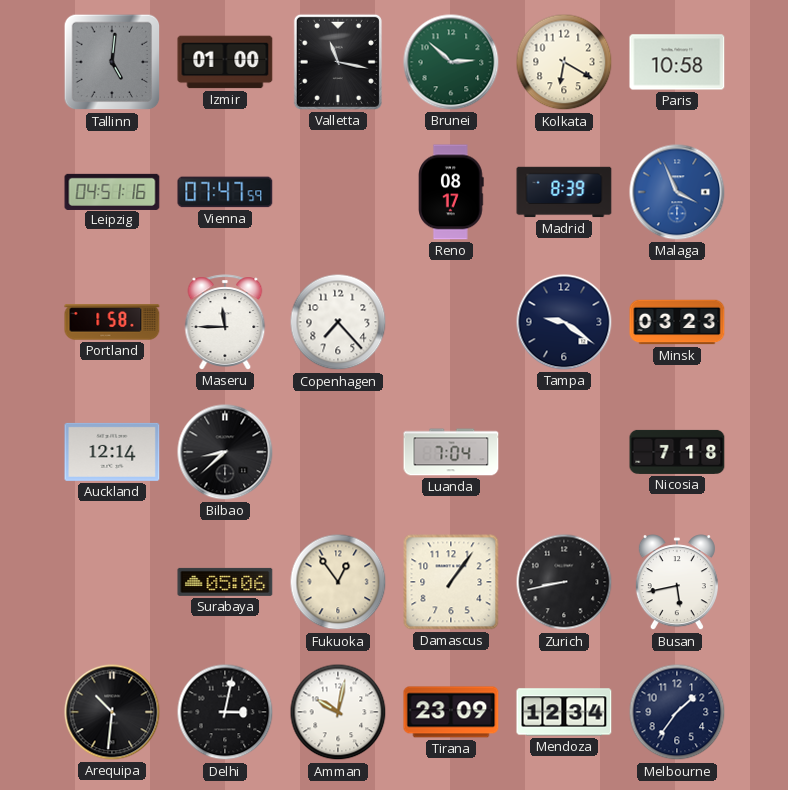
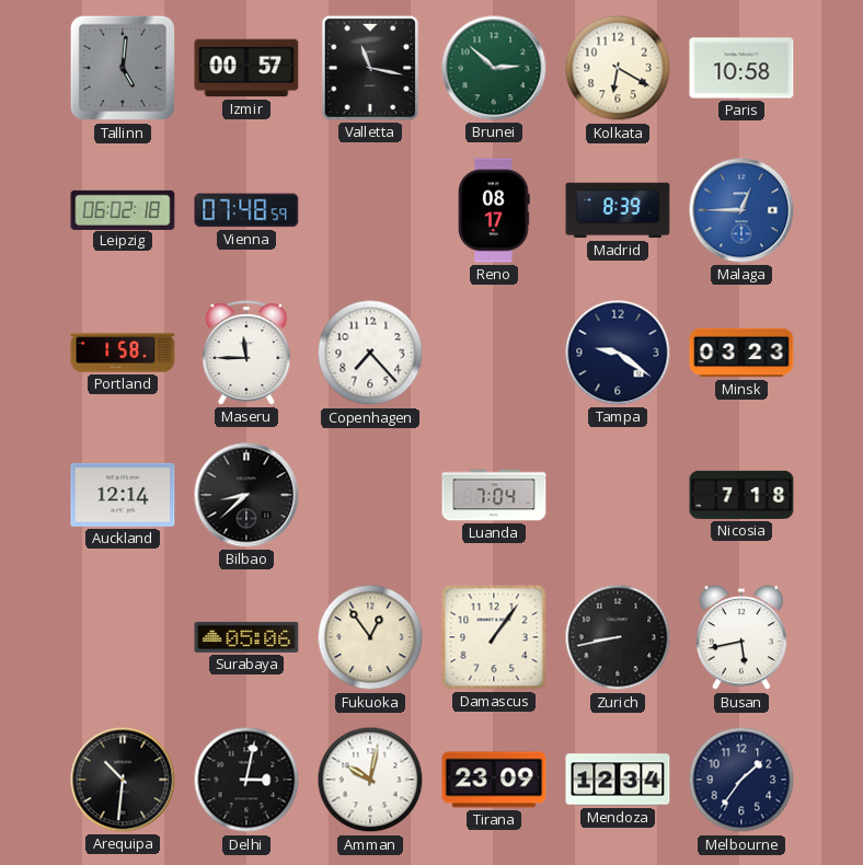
Izmir: 01:00 -> 00:57
Leipzig: 04:51 -> 06:02
Vienna: 07:47 -> 07:48
Malaga: 3:56 -> 12:45
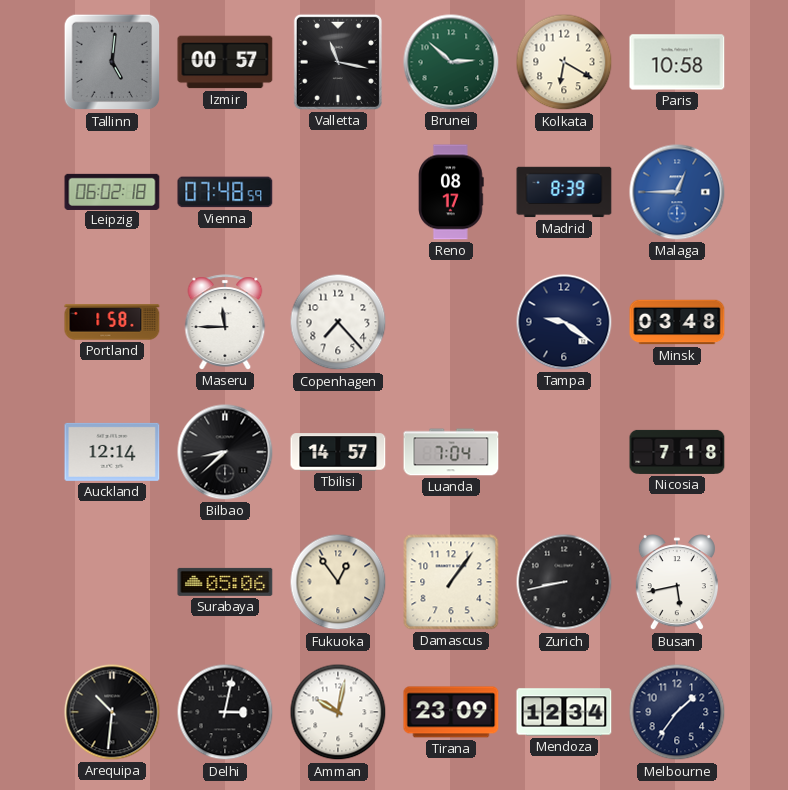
Minsk: 03:23 -> 03:48
Tbilisi: none -> 14:57
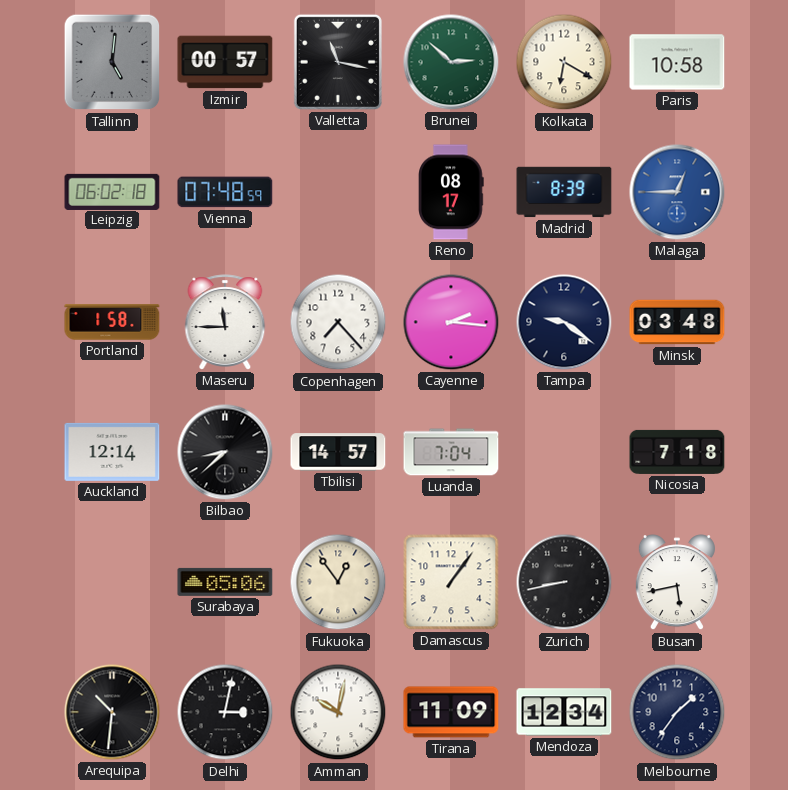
Cayenne: none -> 2:16
Tirana: 23:09 -> 11:09
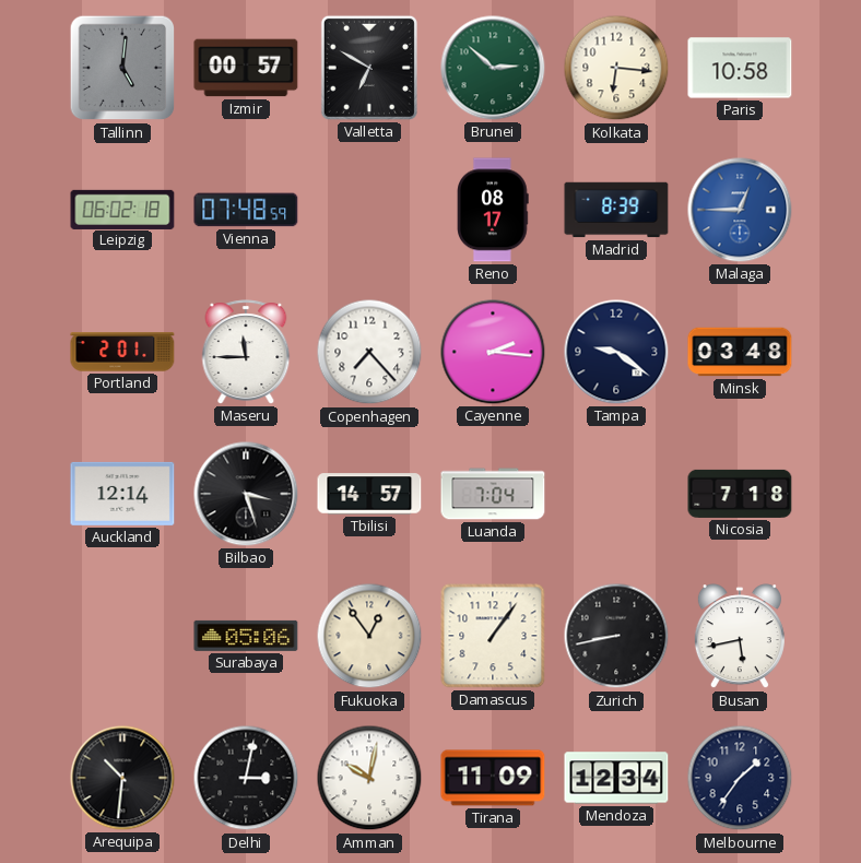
Valletta: 11:17 -> 6:50
Kolkata: 6:20 -> 6:16
Portland: 1:58 -> 2:01
Bilbao: 8:38 -> 3:27
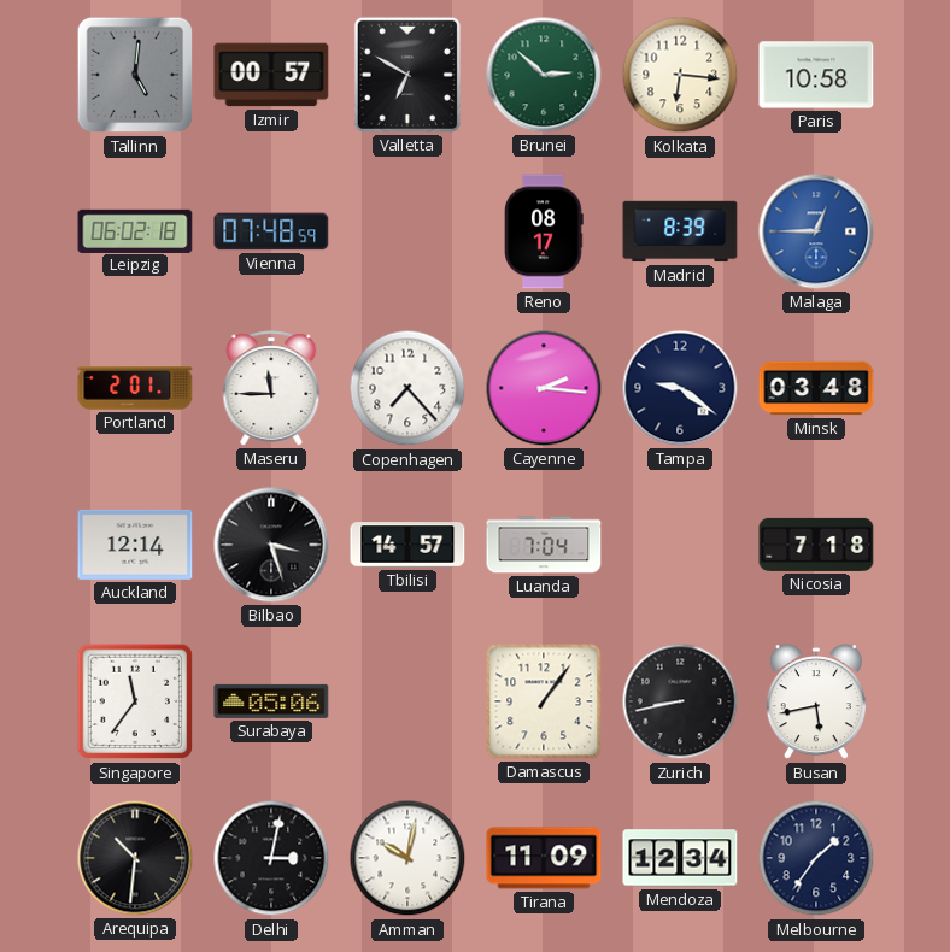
Singapore: none -> 11:36
Fukuoka: 12:54 -> none
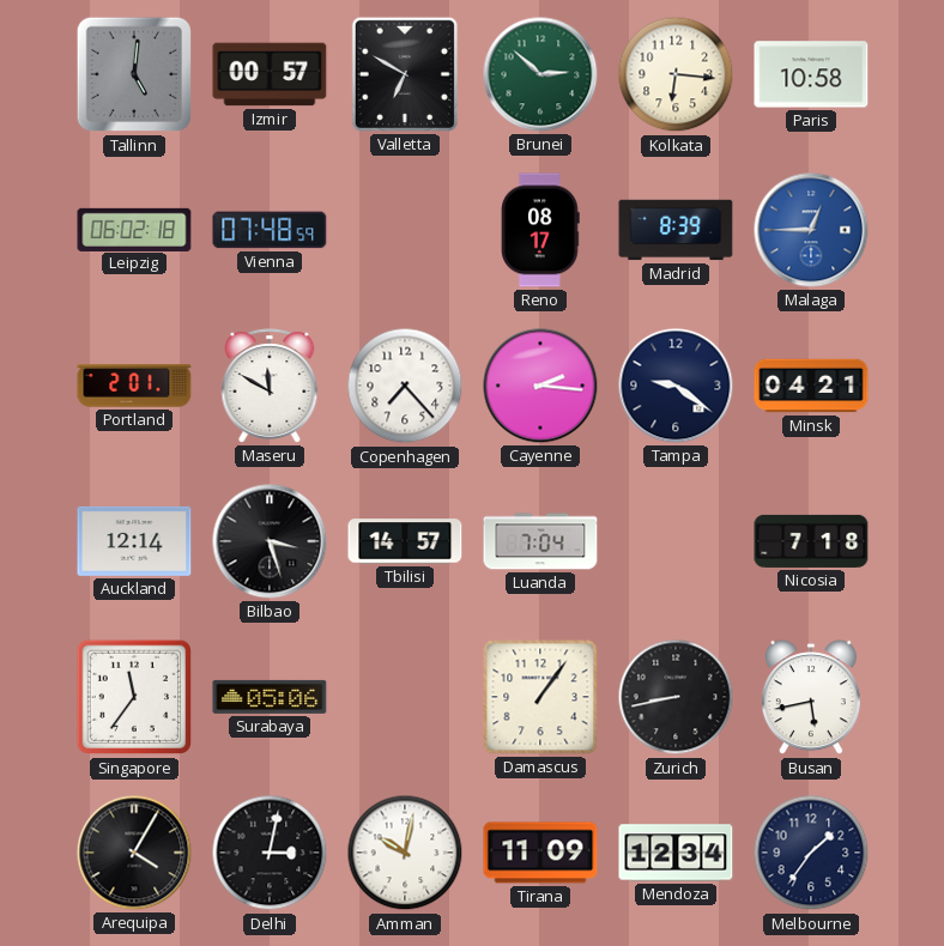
Maseru: 11:45 -> 11:50
Minsk: 03:48 -> 04:21
Arequipa: 10:31 -> 4:05
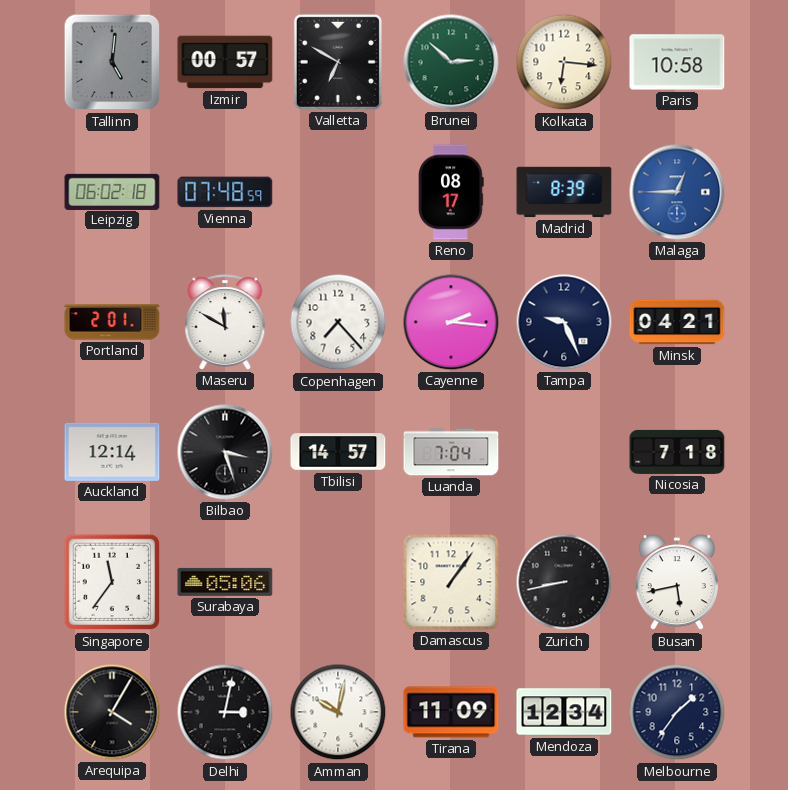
Tampa: 9:21 -> 9:26
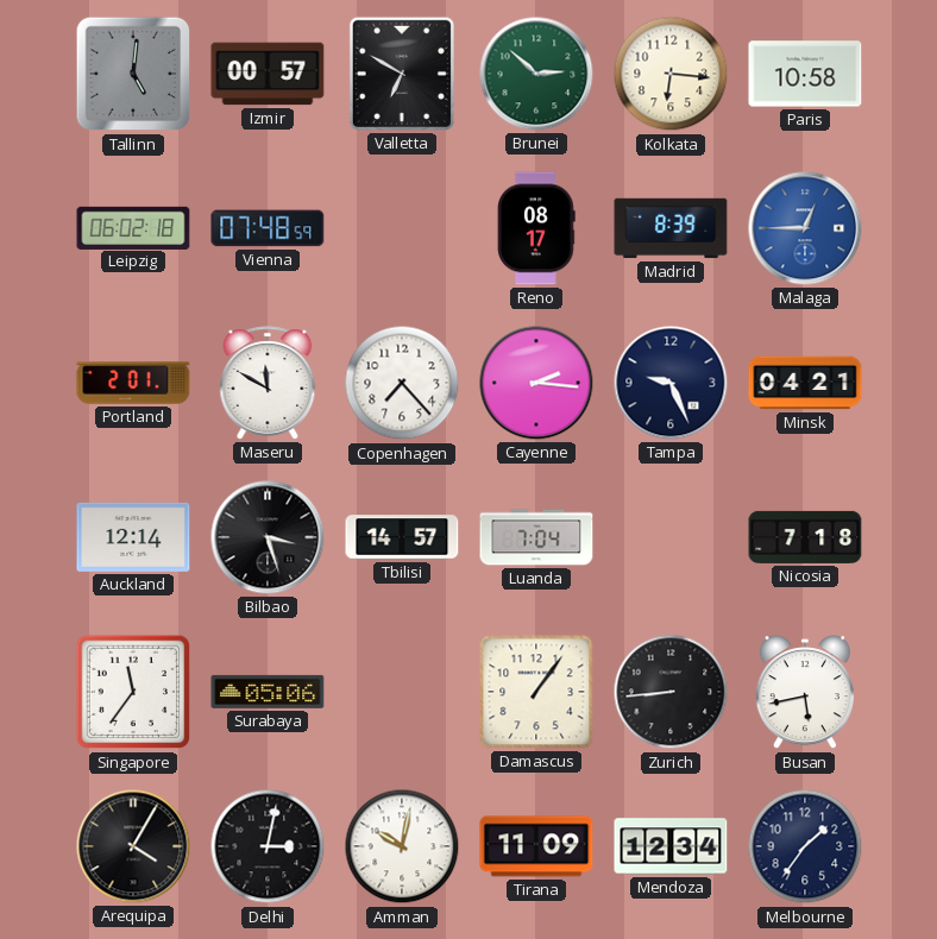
Zurich: 8:43 -> 8:44
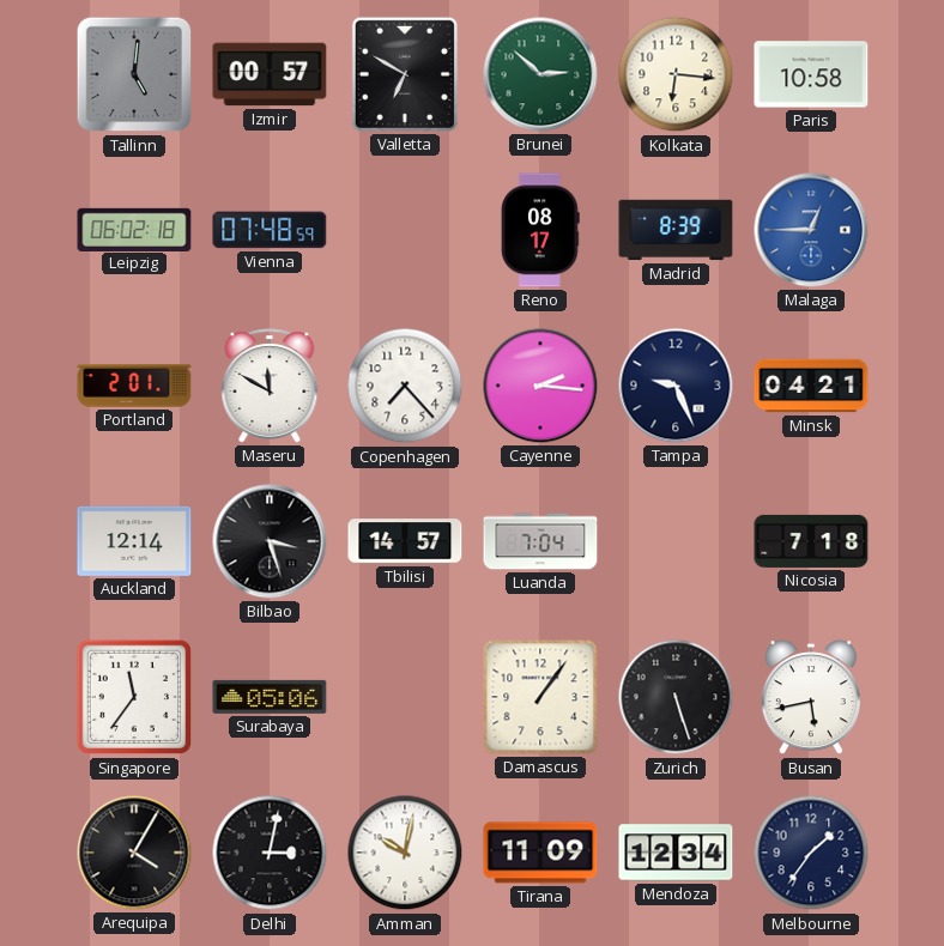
Zurich: 8:44 -> 5:27
